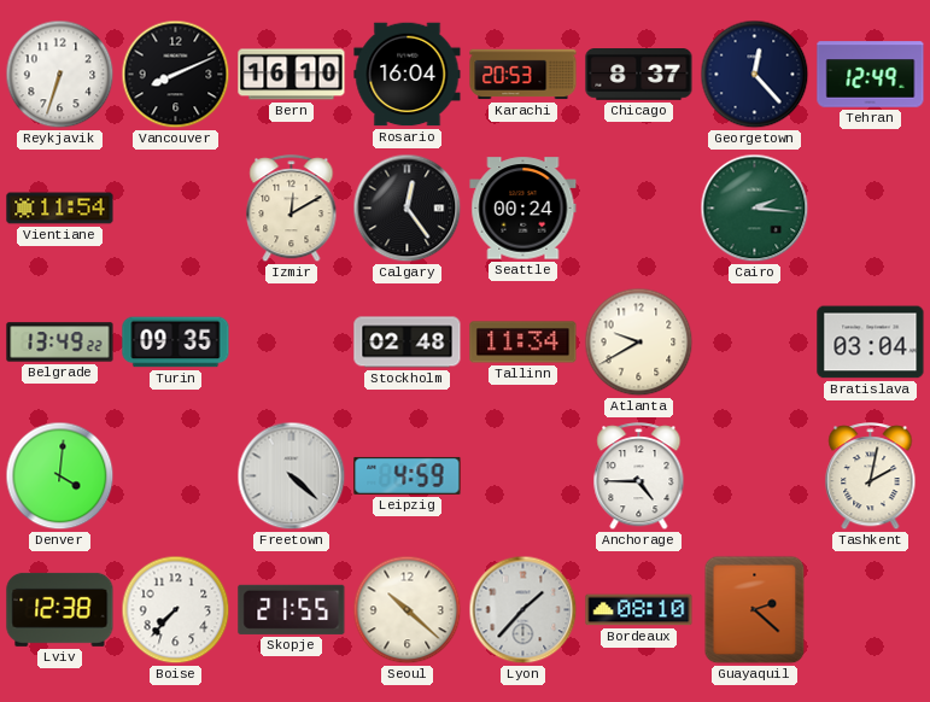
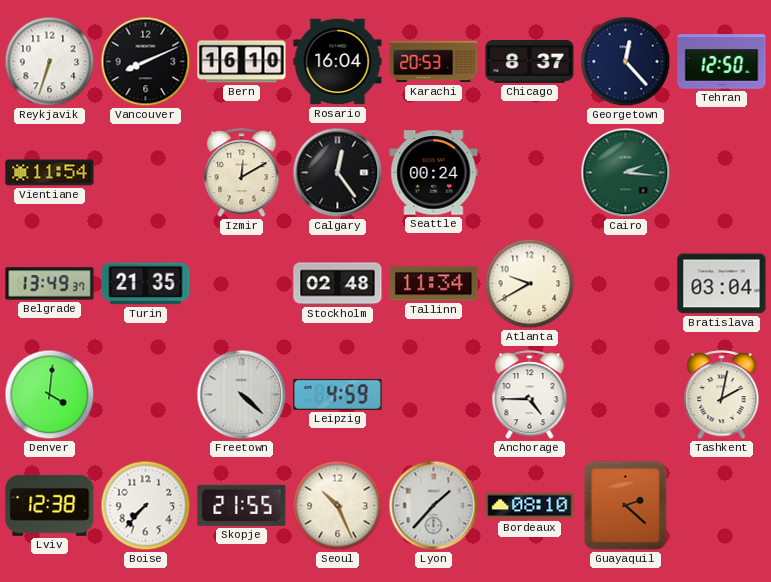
Tehran: 12:49 -> 12:50
Belgrade: 13:49:22 -> 13:49:37
Turin: 09:35 -> 21:35
Seoul: 10:22 -> 10:26
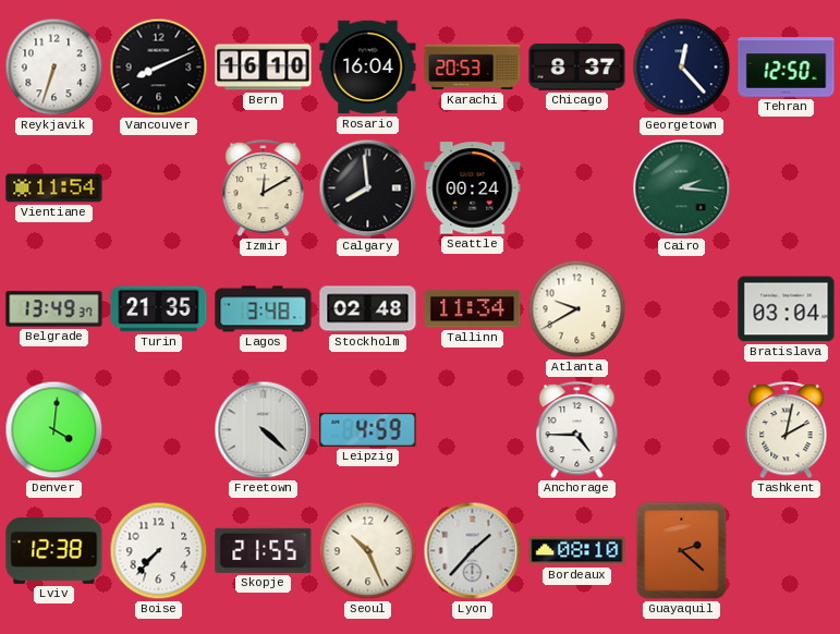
Calgary: 12:24 -> 7:59
Lagos: none -> 3:48
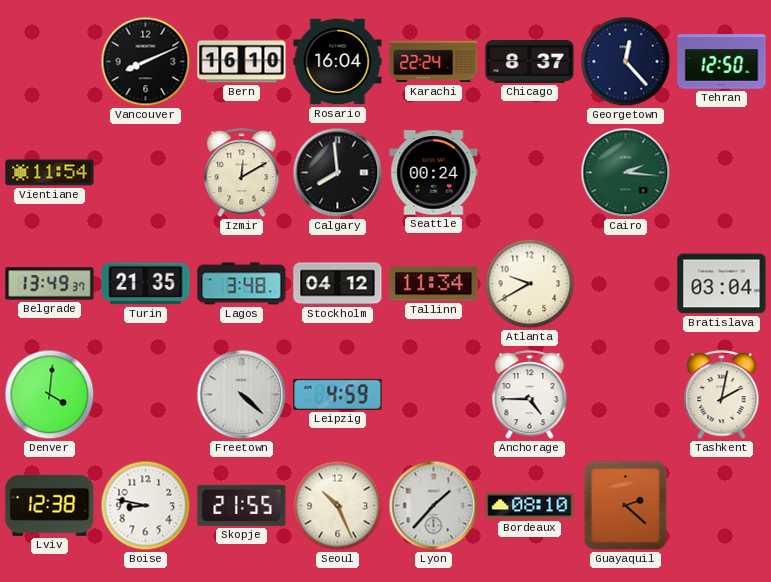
Reykjavik: 6:33 -> none
Karachi: 20:53 -> 22:24
Stockholm: 02:48 -> 04:12
Boise: 7:37 -> 8:47
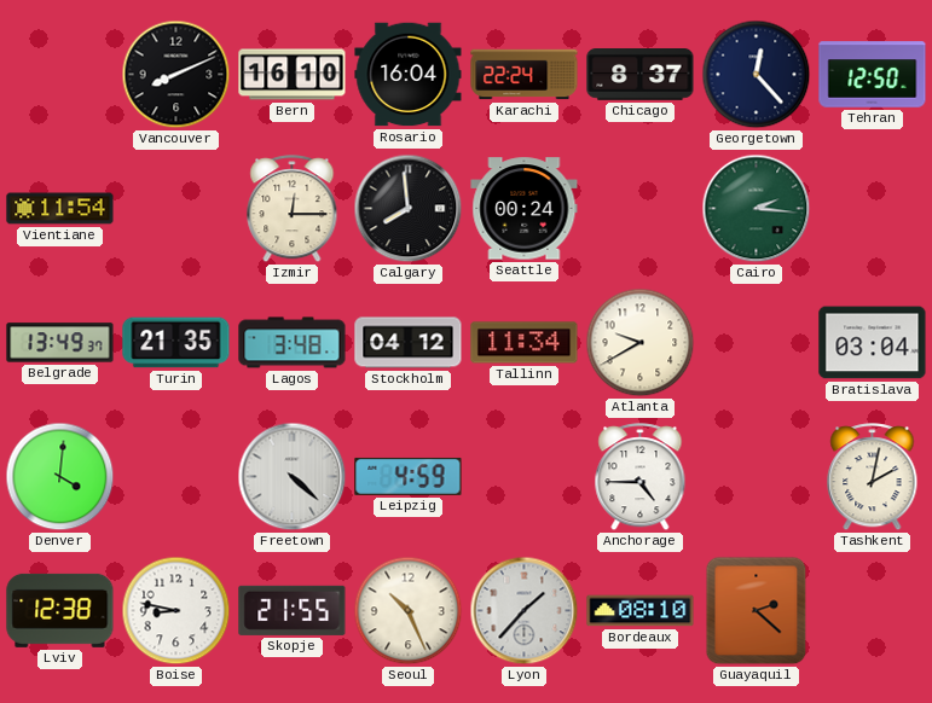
Izmir: 12:10 -> 12:15
